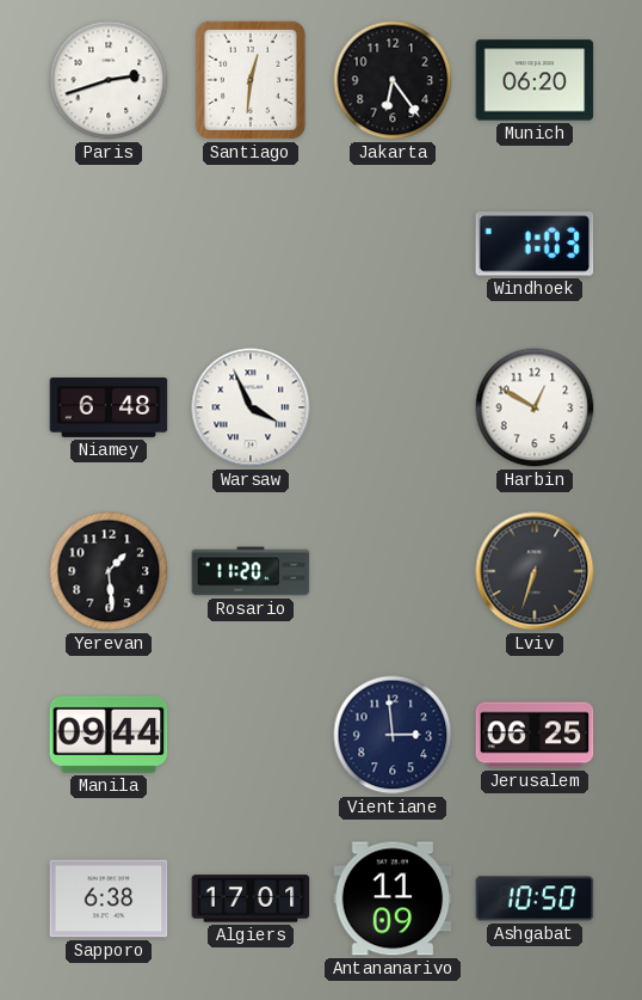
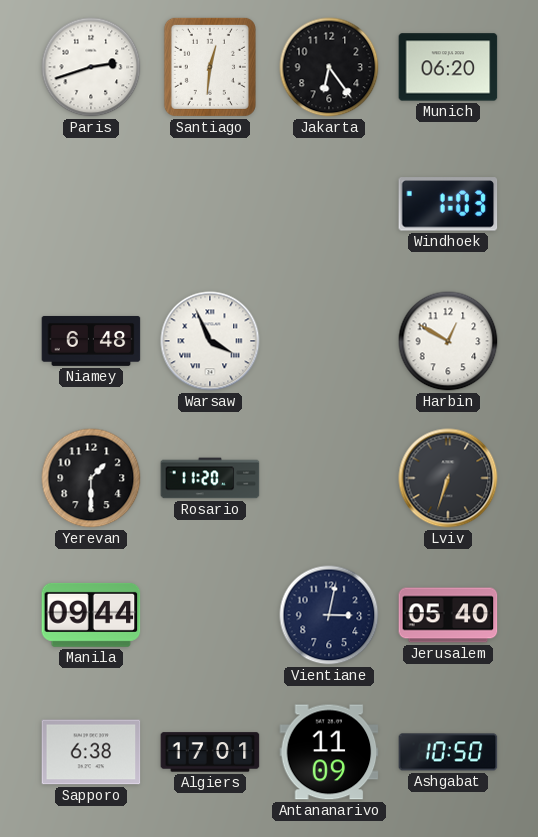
Yerevan: 1:29 -> 1:30
Vientiane: 2:59 -> 3:02
Jerusalem: 06:25 -> 05:40
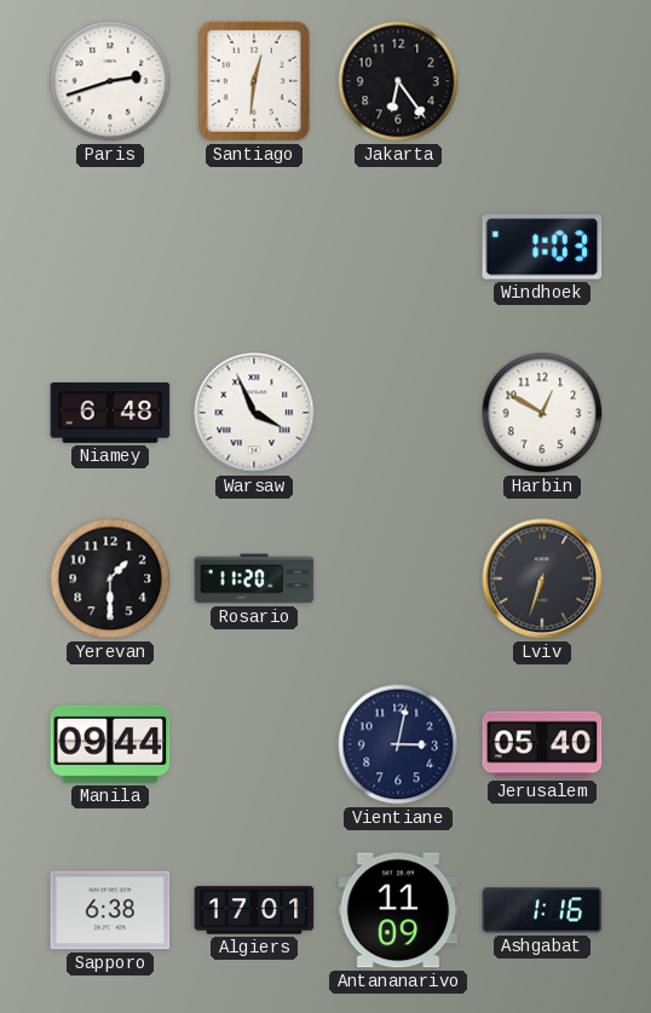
Munich: 06:20 -> none
Ashgabat: 10:50 -> 1:16
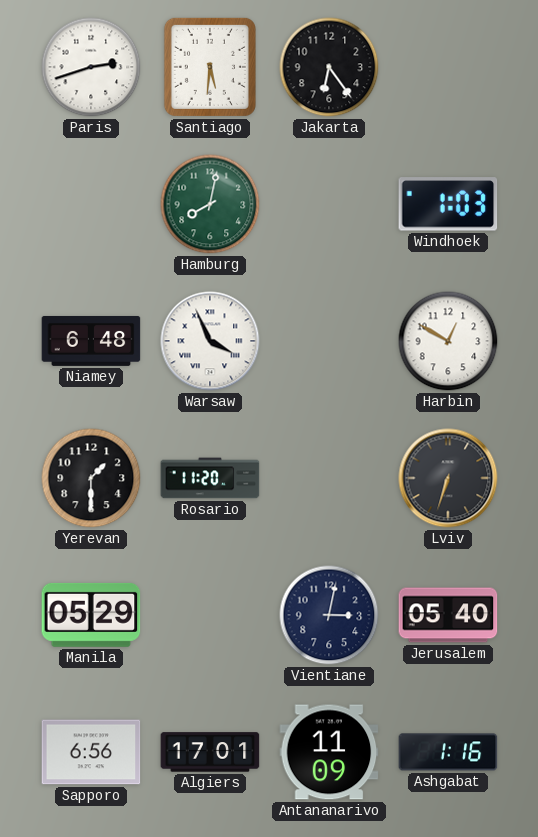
Santiago: 12:31 -> 5:31
Hamburg: none -> 8:02
Manila: 09:44 -> 05:29
Sapporo: 6:38 -> 6:56
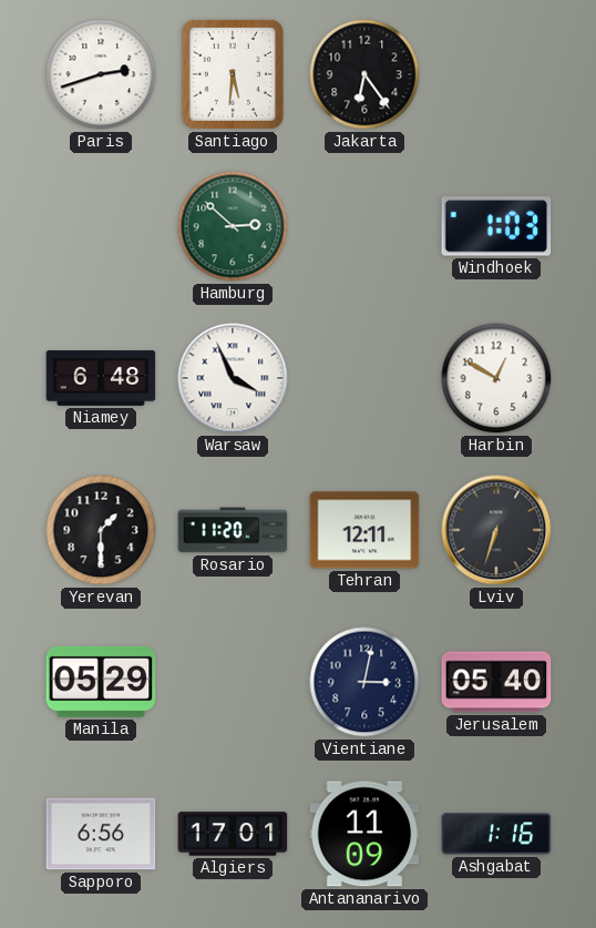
Hamburg: 8:02 -> 2:52
Tehran: none -> 12:11
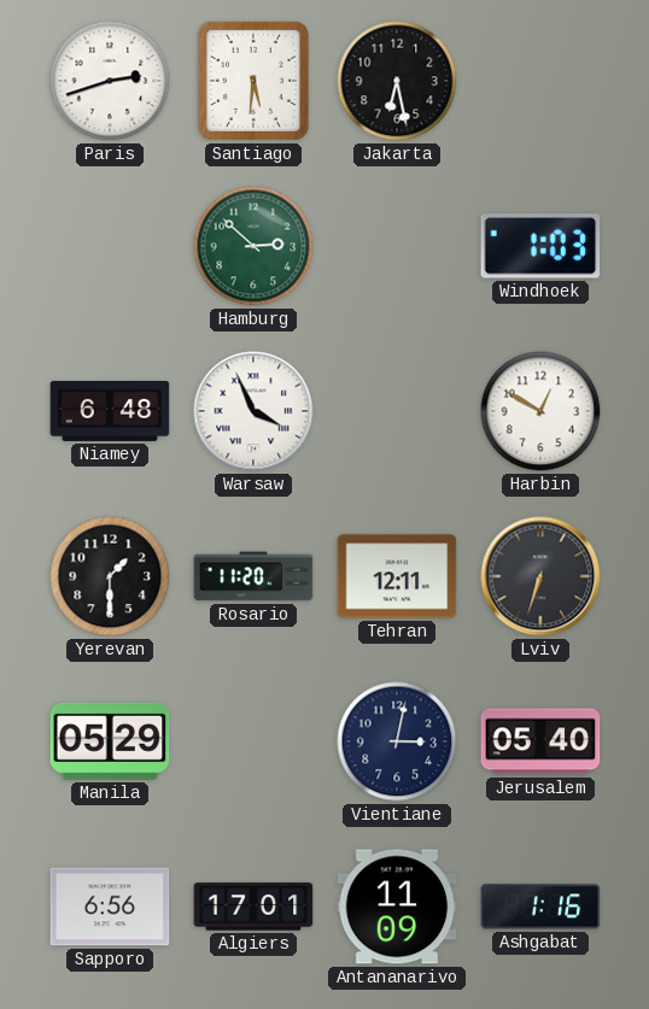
Jakarta: 6:24 -> 6:28
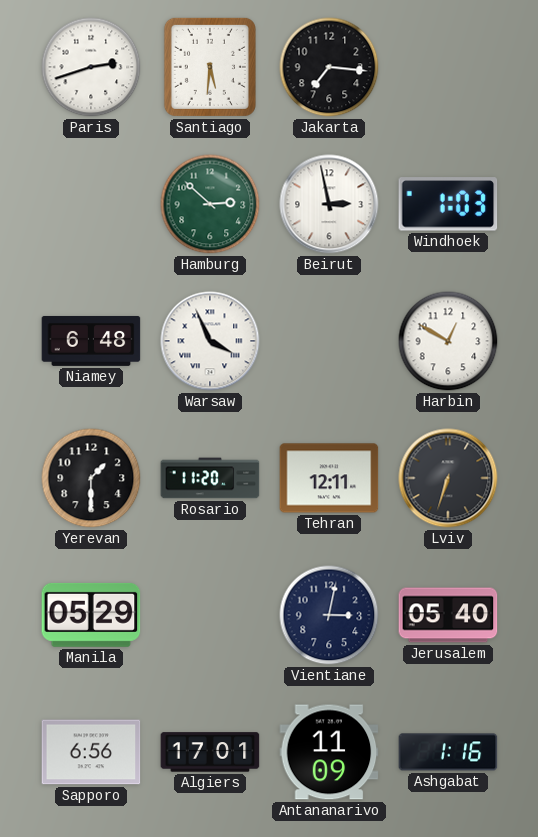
Jakarta: 6:28 -> 7:16
Beirut: none -> 2:58
